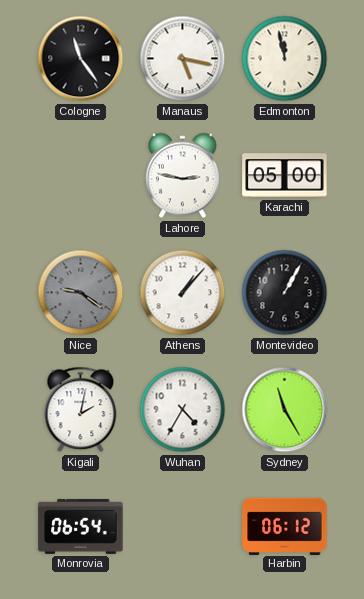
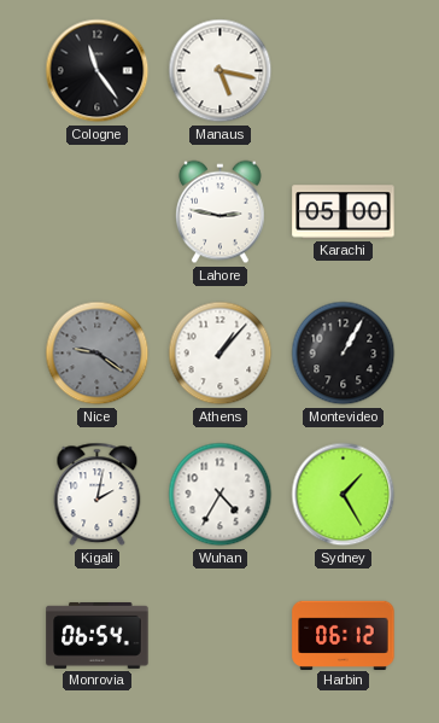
Edmonton: 11:58 -> none
Sydney: 11:25 -> 1:25
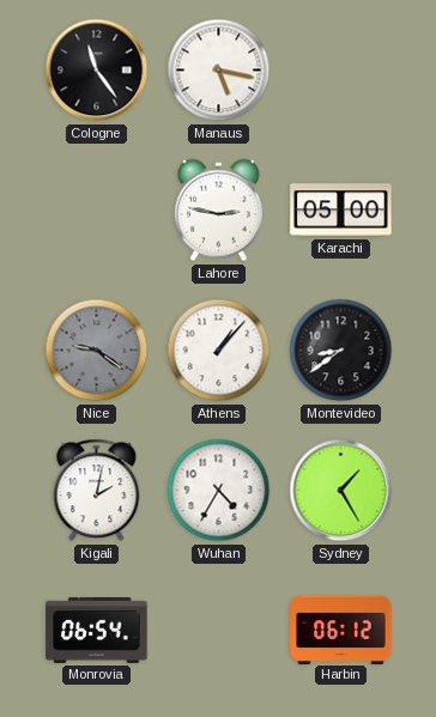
Montevideo: 1:05 -> 8:39
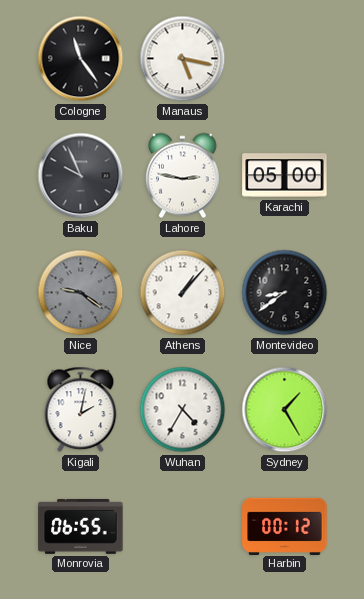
Baku: none -> 9:56
Monrovia: 06:54 -> 06:55
Harbin: 06:12 -> 00:12
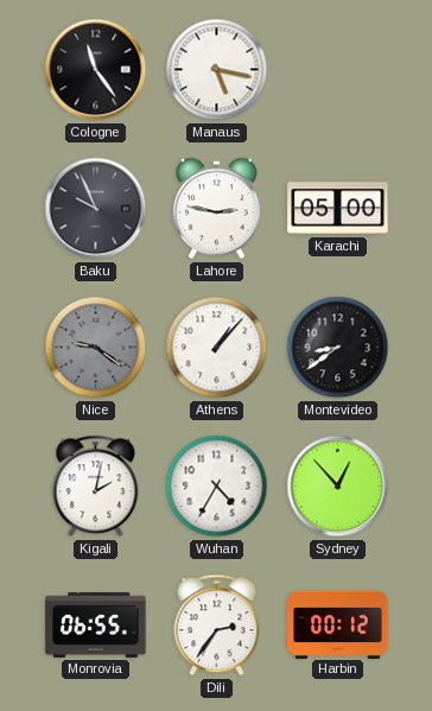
Sydney: 1:25 -> 12:53
Dili: none -> 2:36
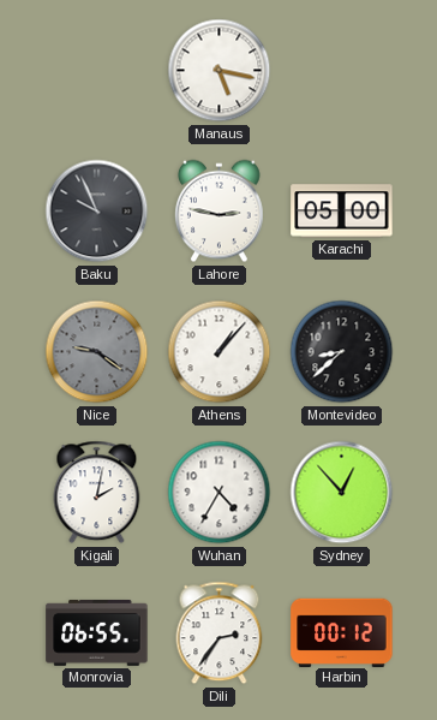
Cologne: 11:24 -> none
Montevideo: 8:39 -> 8:38
